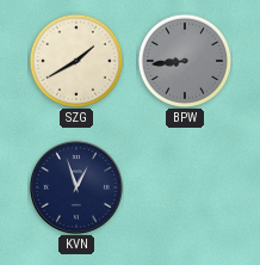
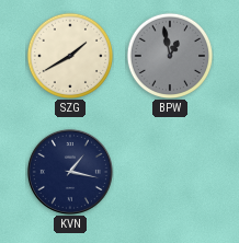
BPW: 8:44 -> 12:58
KVN: 12:57 -> 1:17
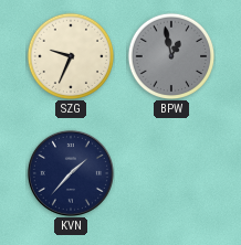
SZG: 1:40 -> 9:34
KVN: 1:17 -> 1:37
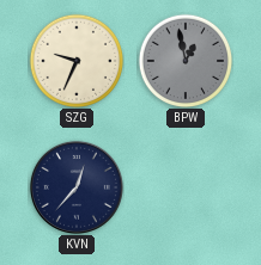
KVN: 1:37 -> 12:37
